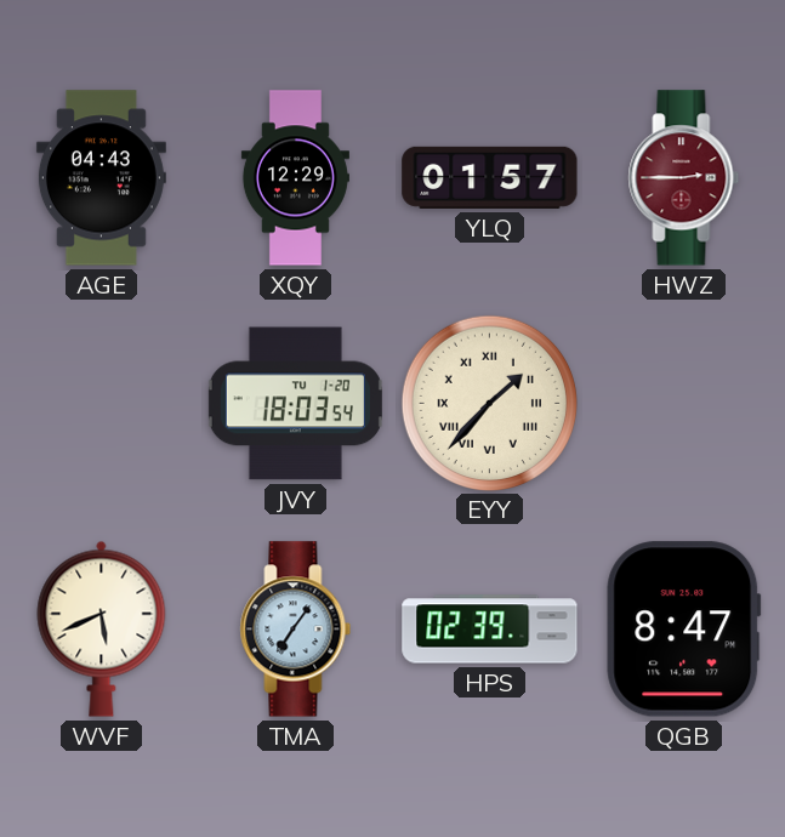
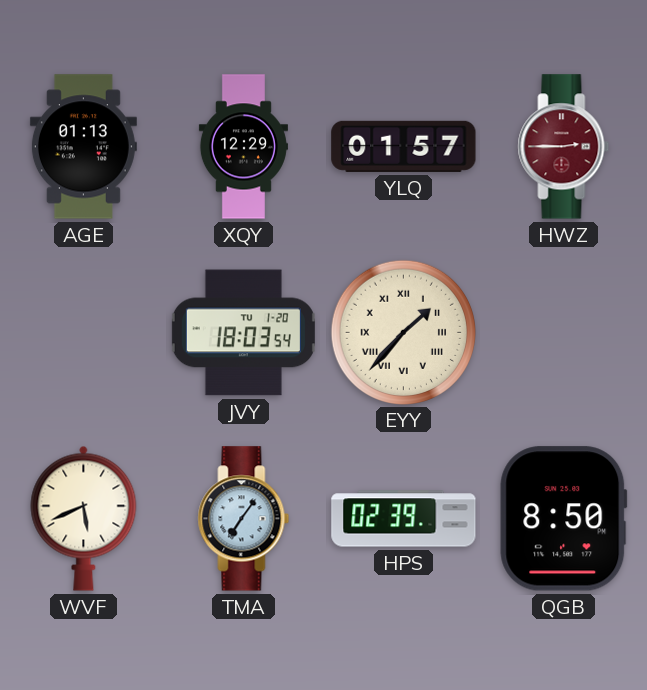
AGE: 04:43 -> 01:13
QGB: 8:47 -> 8:50
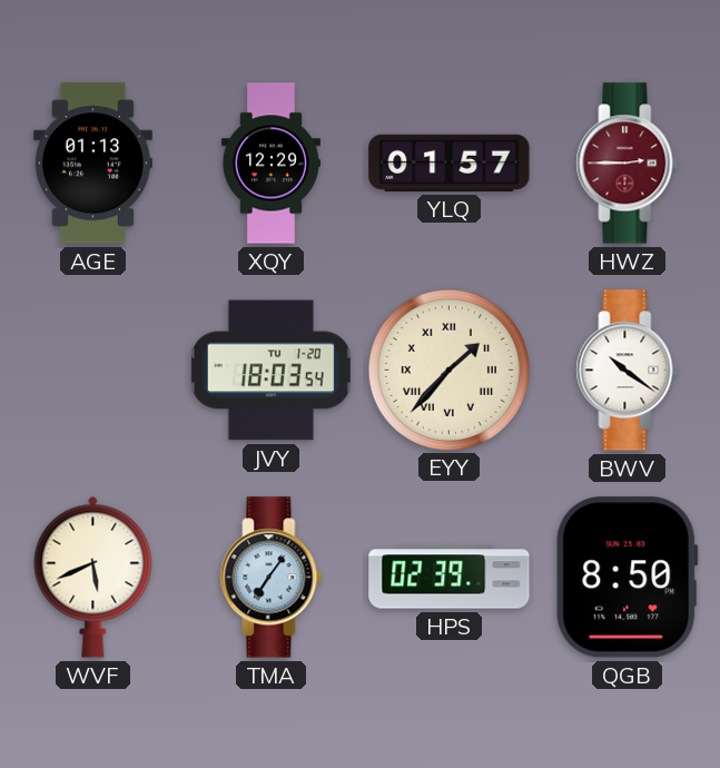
BWV: none -> 10:21
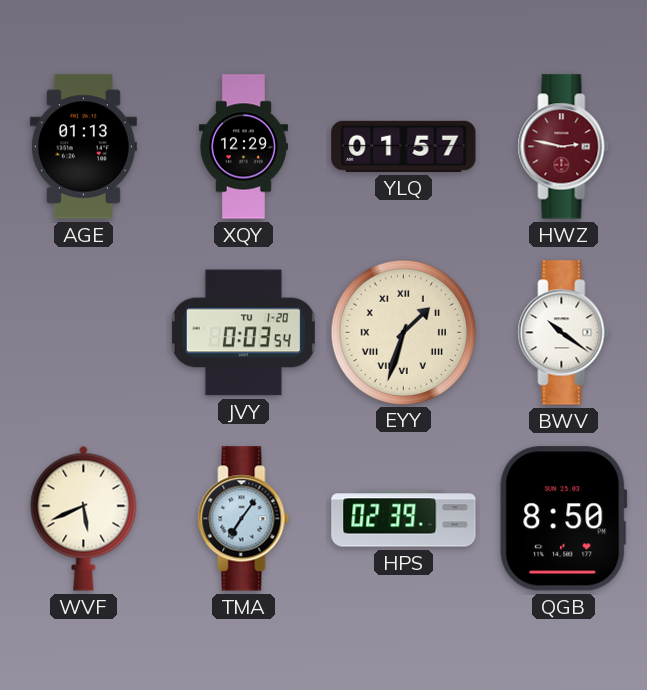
HWZ: 2:45 -> 2:47
JVY: 18:03 -> 0:03
EYY: 1:37 -> 1:33
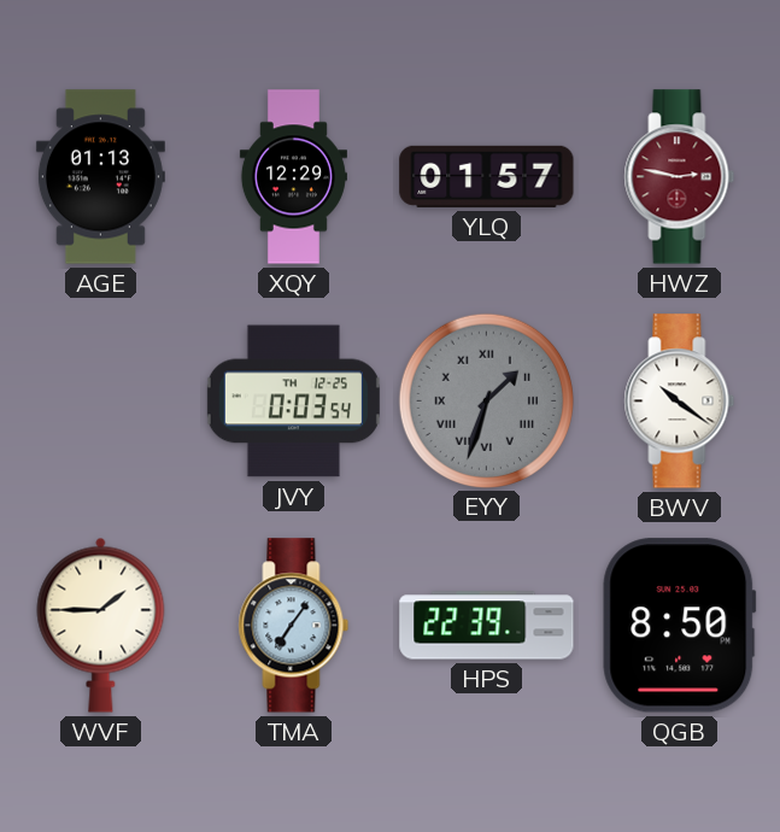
JVY date: TU 1-20 -> TH 12-25
EYY dial: cream -> grey
WVF: 5:41 -> 1:45
HPS: 02:39 -> 22:39
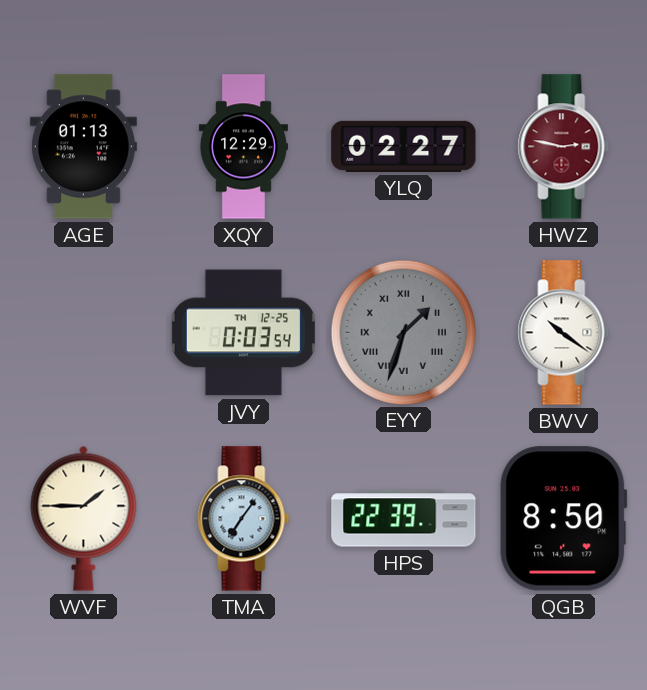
YLQ: 01:57 -> 02:27
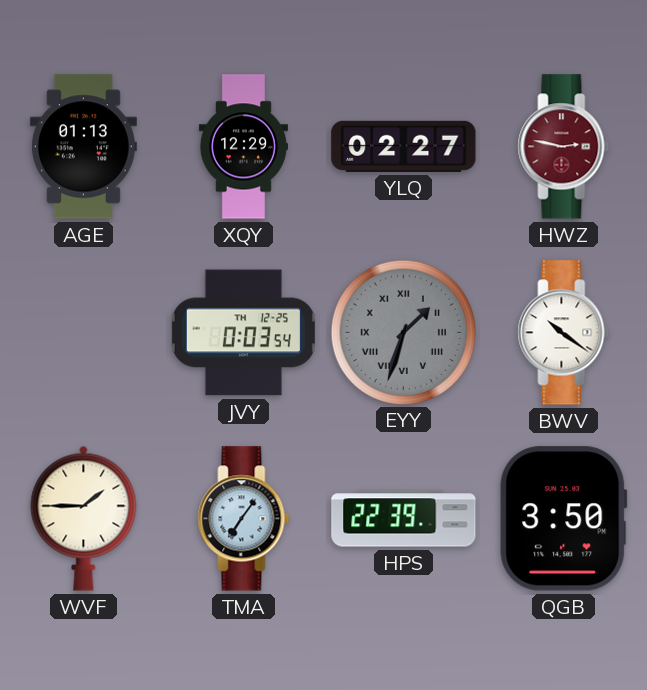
QGB: 8:50 -> 3:50
